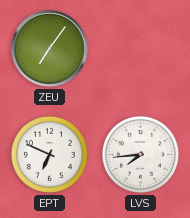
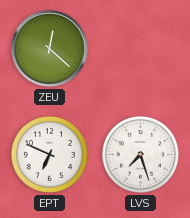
ZEU: 7:06 -> 12:22
LVS: 7:44 -> 7:27
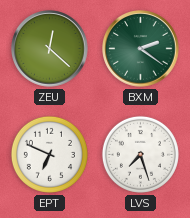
BXM: none -> 2:21
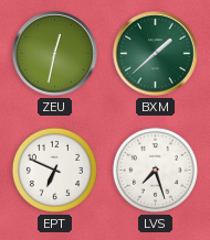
ZEU: 12:22 -> 12:32
BXM: 2:21 -> 1:38
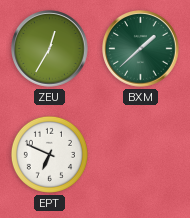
ZEU: 12:32 -> 12:35
LVS: 7:27 -> none
